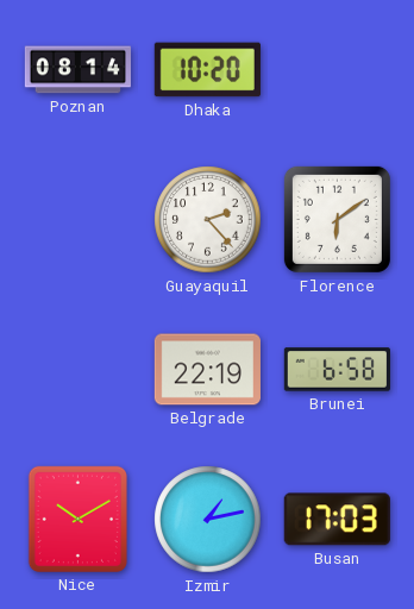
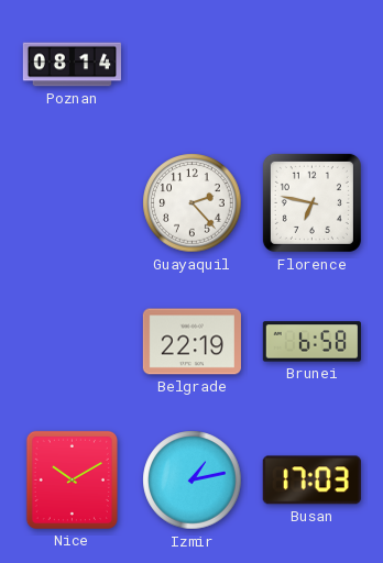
Dhaka: 10:20 -> none
Florence: 6:09 -> 6:47
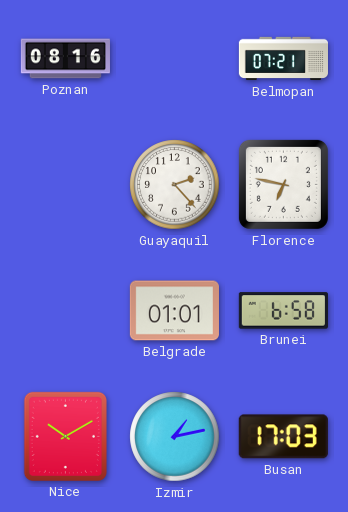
Poznan: 08:14 -> 08:16
Belmopan: none -> 07:21
Belgrade: 22:19 -> 01:01
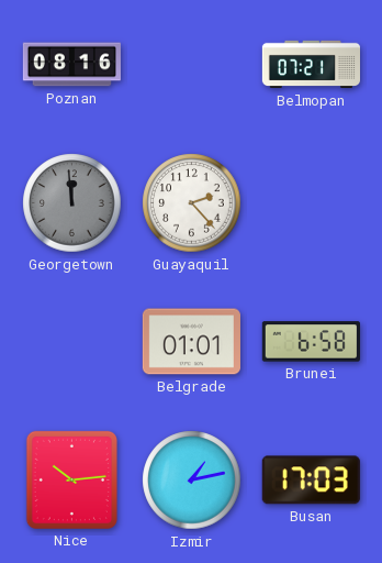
Georgetown: none -> 11:59
Florence: 6:47 -> none
Nice: 10:10 -> 10:14
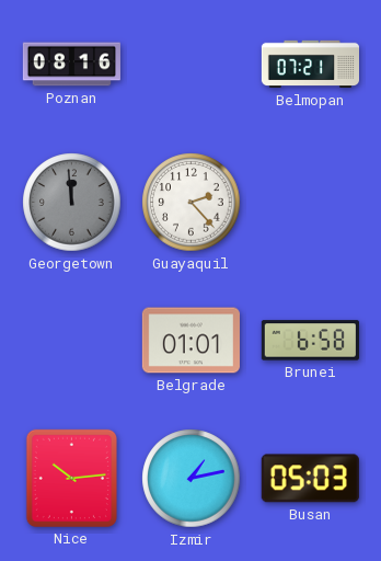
Busan: 17:03 -> 05:03
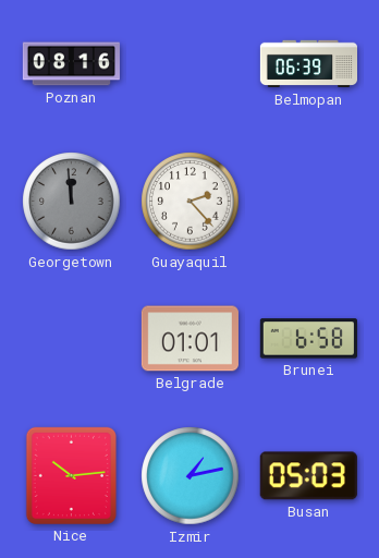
Belmopan: 07:21 -> 06:39
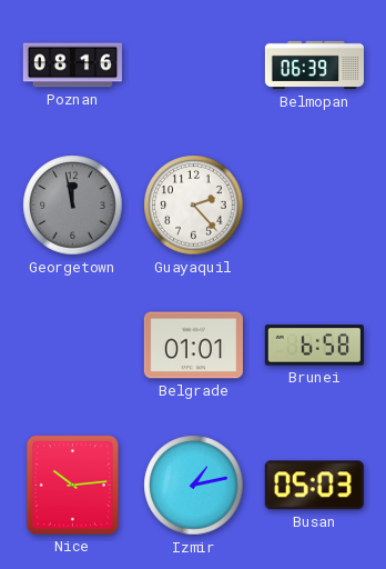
Georgetown: 11:59 -> 11:58
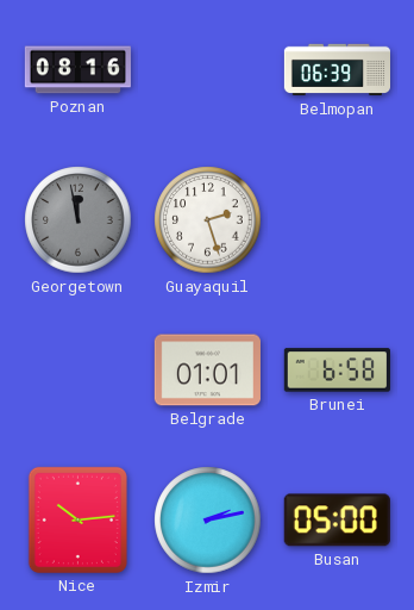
Guayaquil: 2:23 -> 2:27
Izmir: 1:13 -> 2:13
Busan: 05:03 -> 05:00
